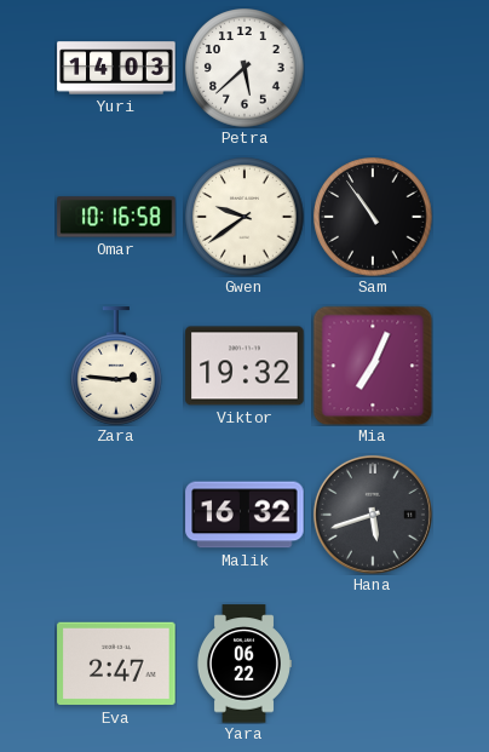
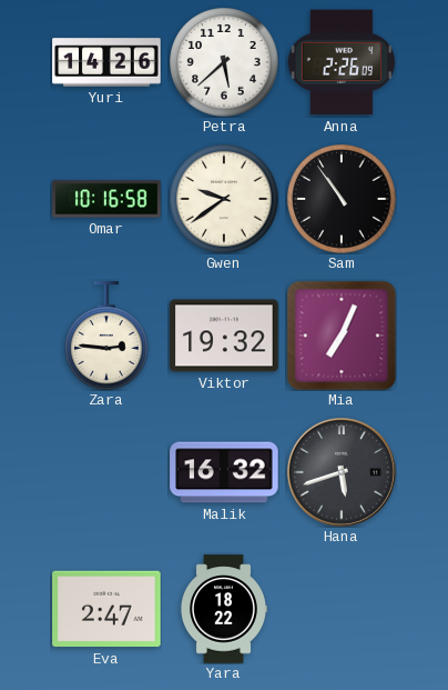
Yuri: 14:03 -> 14:26
Anna: none -> 2:26
Yara: 06:22 -> 18:22
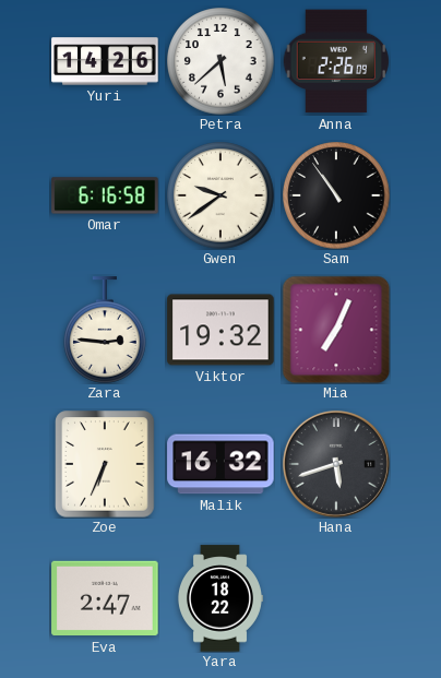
Omar: 10:16 -> 6:16
Zoe: none -> 6:34
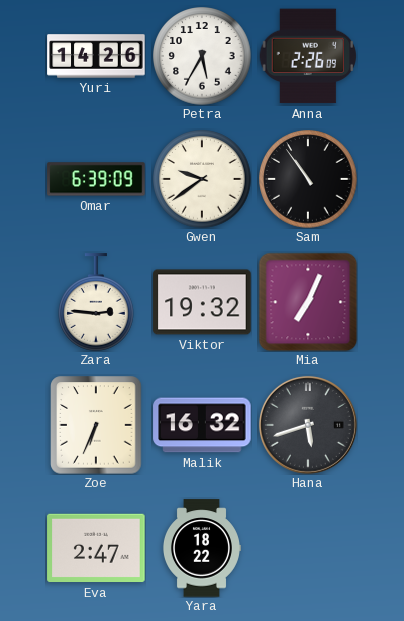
Petra: 5:38 -> 5:35
Omar: 6:16 -> 6:39
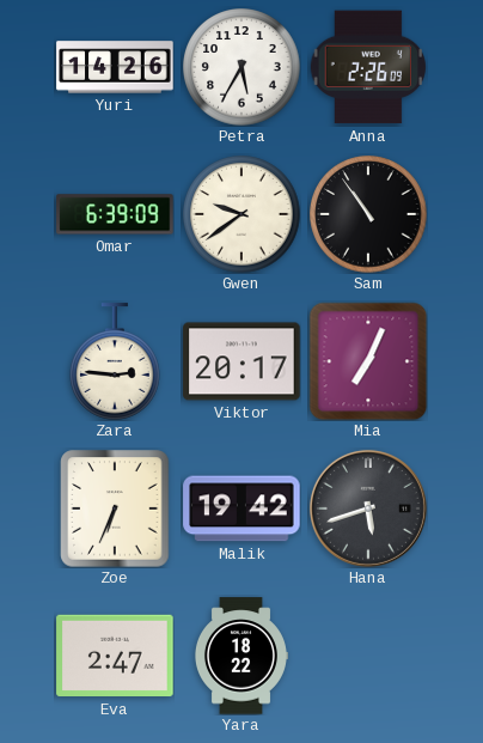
Viktor: 19:32 -> 20:17
Malik: 16:32 -> 19:42
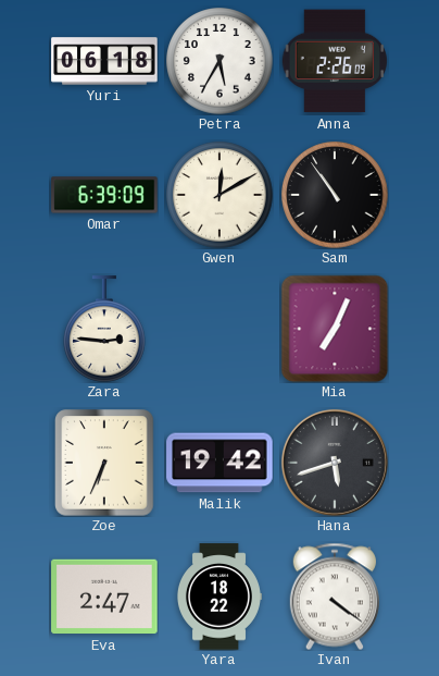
Yuri: 14:26 -> 06:18
Gwen: 9:39 -> 12:10
Viktor: 20:17 -> none
Ivan: none -> 4:21
